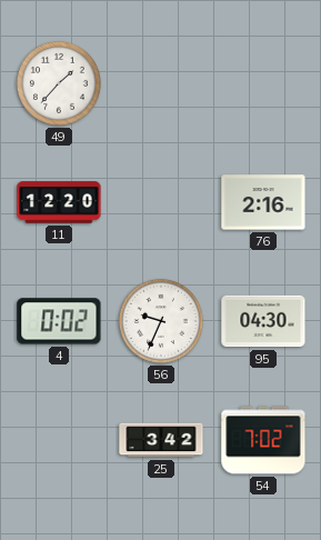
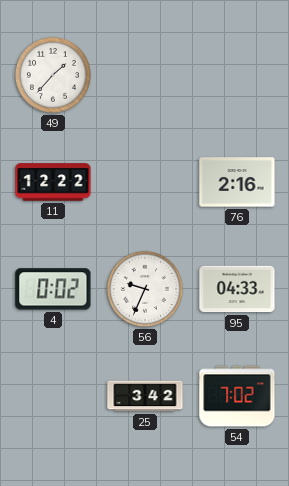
11: 12:20 -> 12:22
95: 04:30 -> 04:33
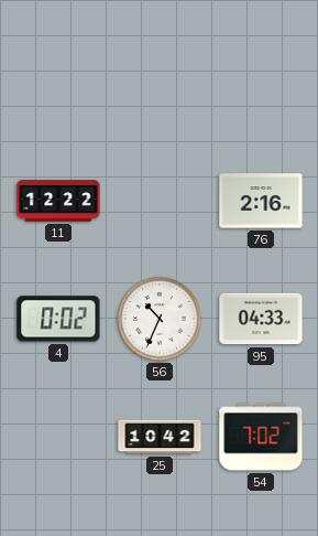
49: 1:37 -> none
56: 9:34 -> 10:34
25: 3:42 -> 10:42
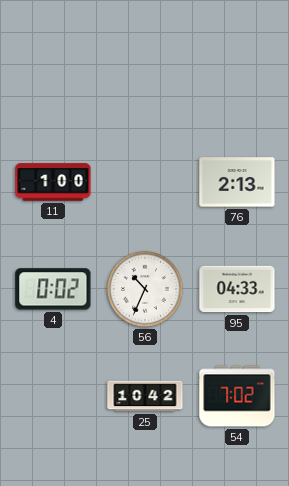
11: 12:22 -> 1:00
76: 2:16 -> 2:13
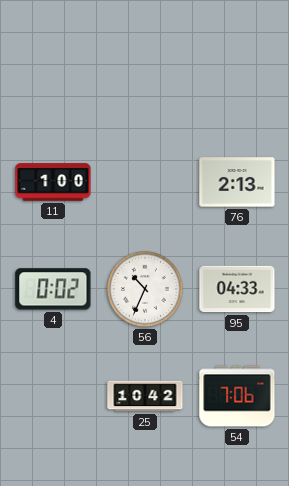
54: 7:02 -> 7:06
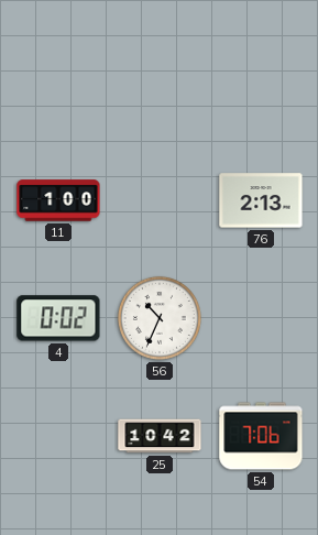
95: 04:33 -> none
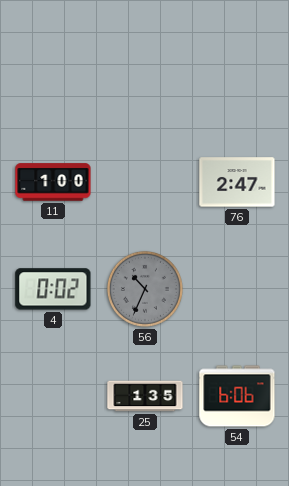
76: 2:13 -> 2:47
56 dial: white -> grey
25: 10:42 -> 1:35
54: 7:06 -> 6:06
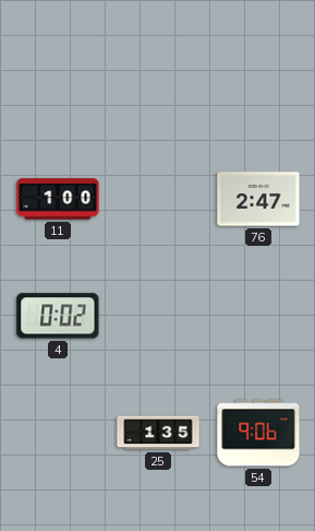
56: 10:34 -> none
54: 6:06 -> 9:06
